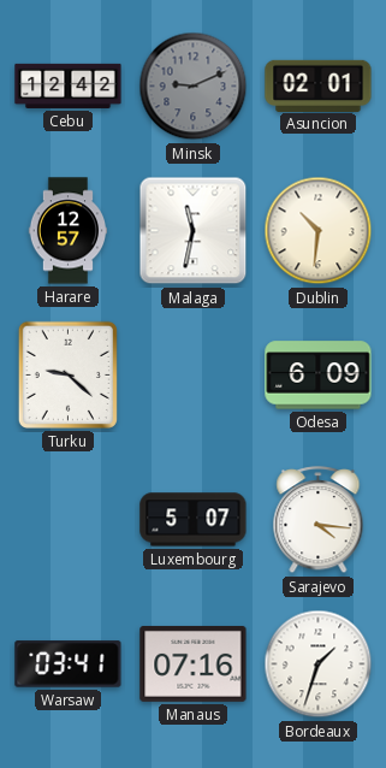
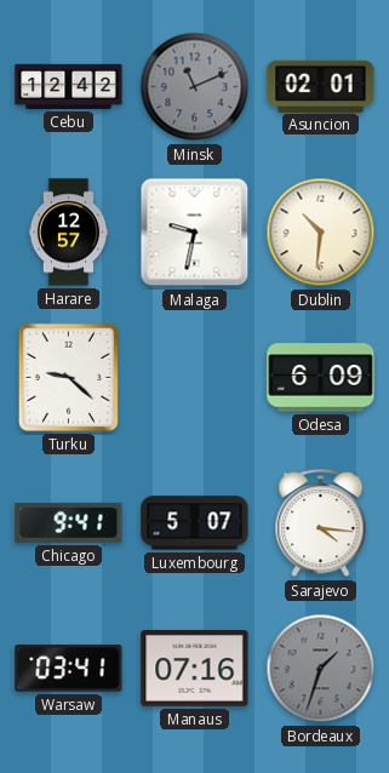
Minsk: 9:11 -> 11:11
Malaga: 11:32 -> 9:32
Chicago: none -> 9:41
Bordeaux dial: white -> grey
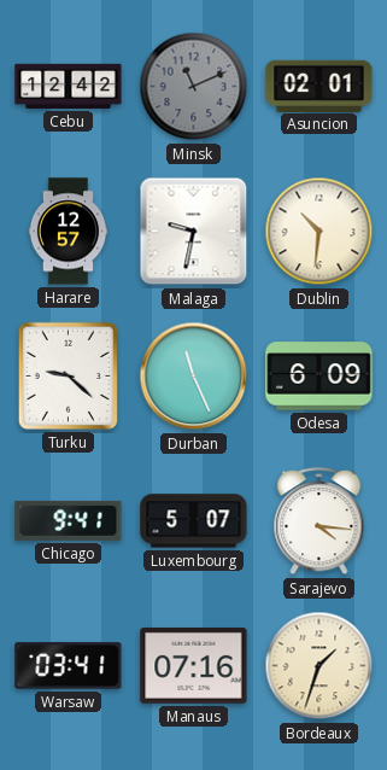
Durban: none -> 11:26
Bordeaux dial: grey -> cream
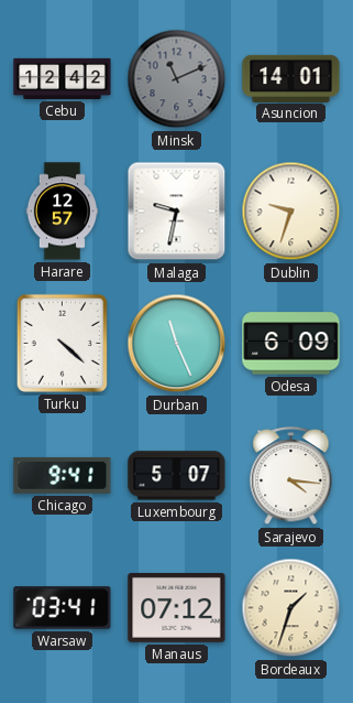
Asuncion: 02:01 -> 14:01
Dublin: 10:31 -> 9:33
Turku: 9:22 -> 4:22
Manaus: 07:16 -> 07:12
